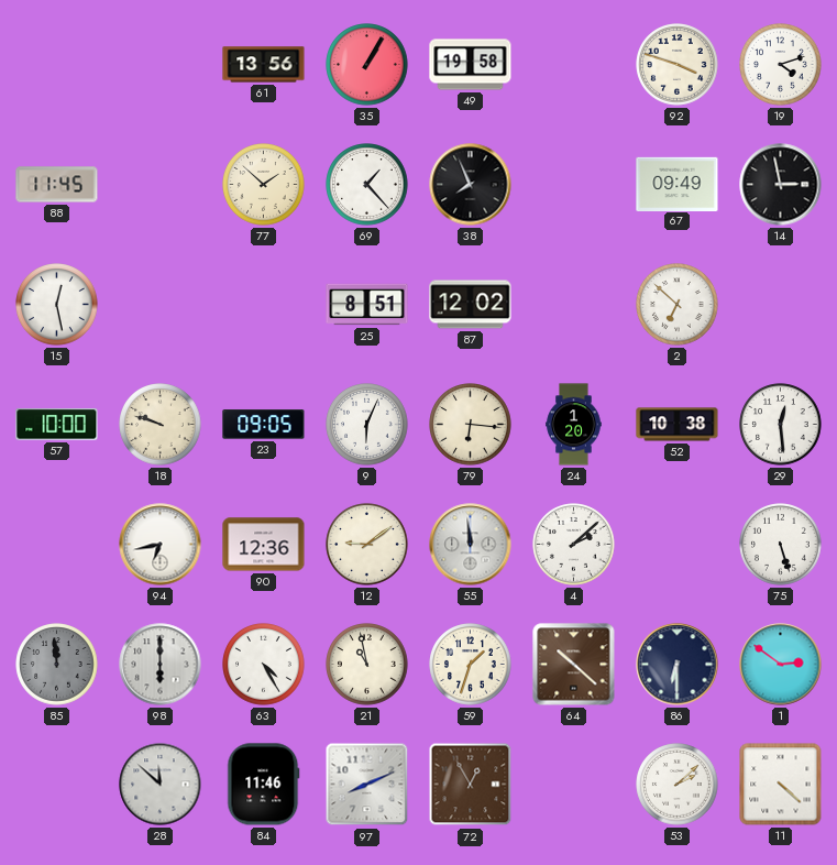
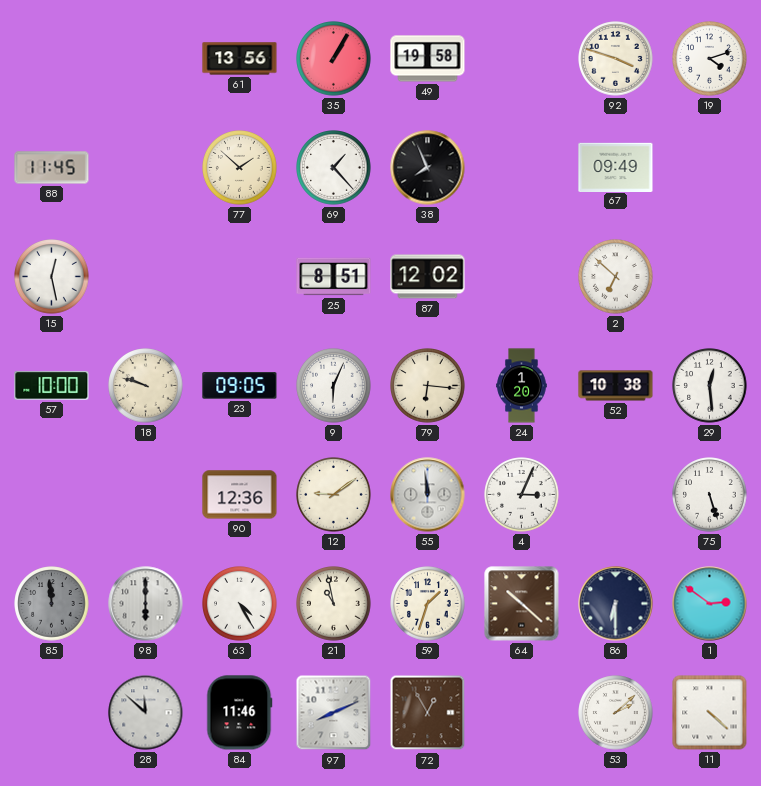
14: 2:58 -> none
94: 6:43 -> none
4: 2:08 -> 3:04
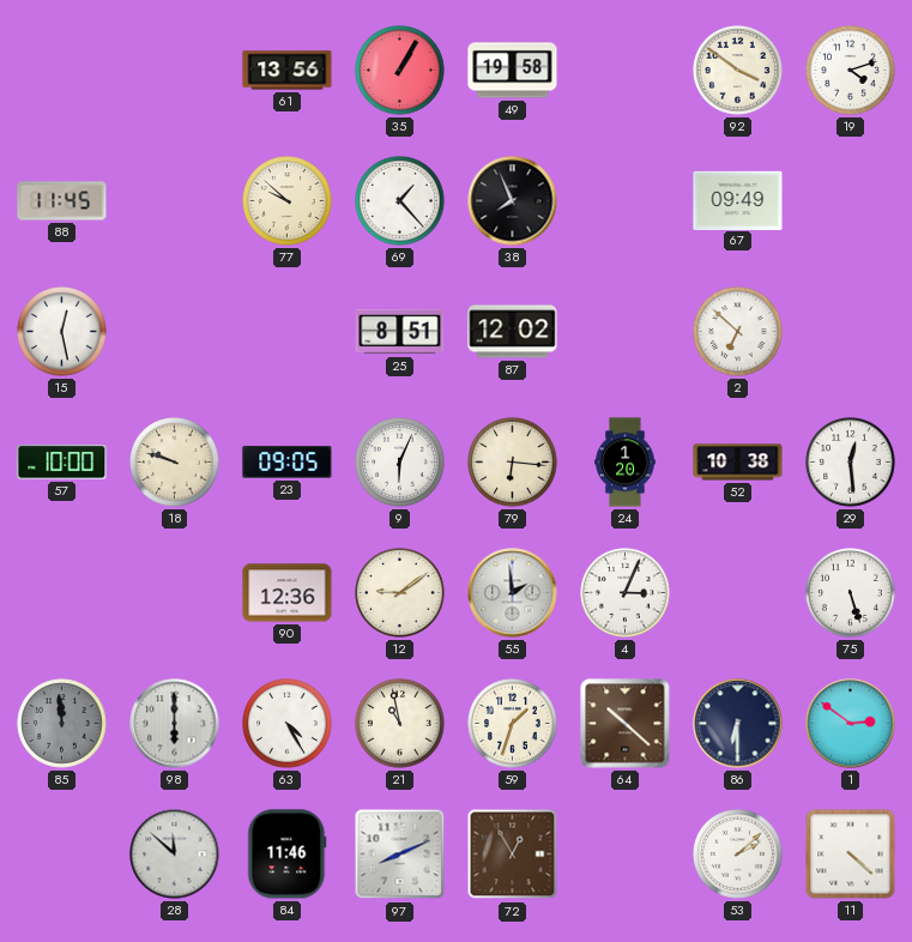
92: 3:48 -> 3:51
77: 1:52 -> 9:52
55: 11:59 -> 1:59
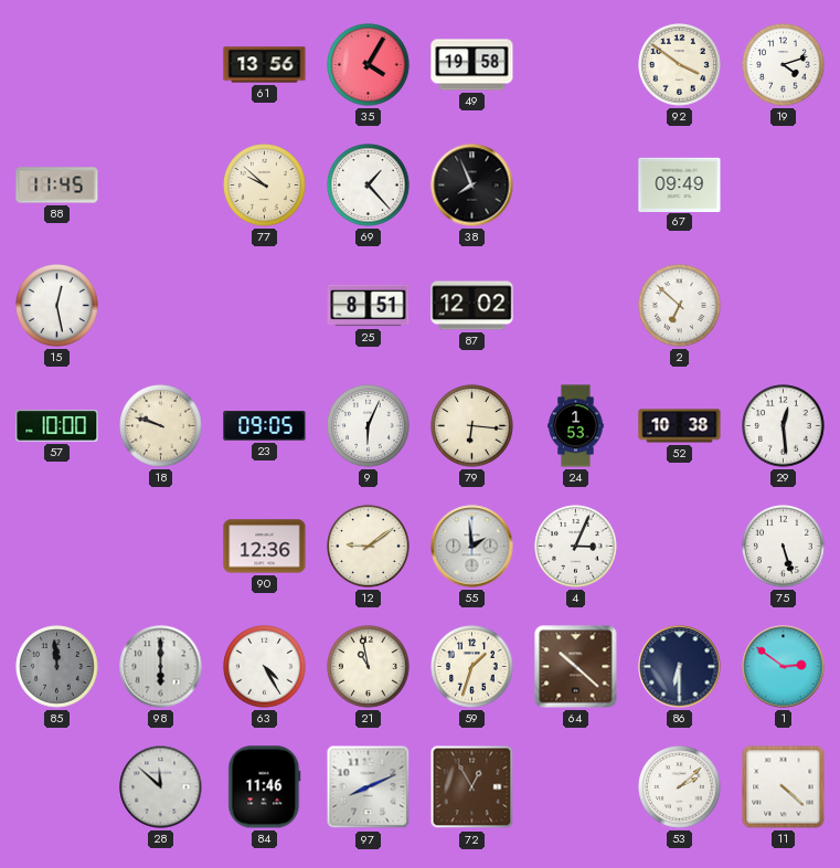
35: 1:05 -> 4:05
24: 1:20 -> 1:53
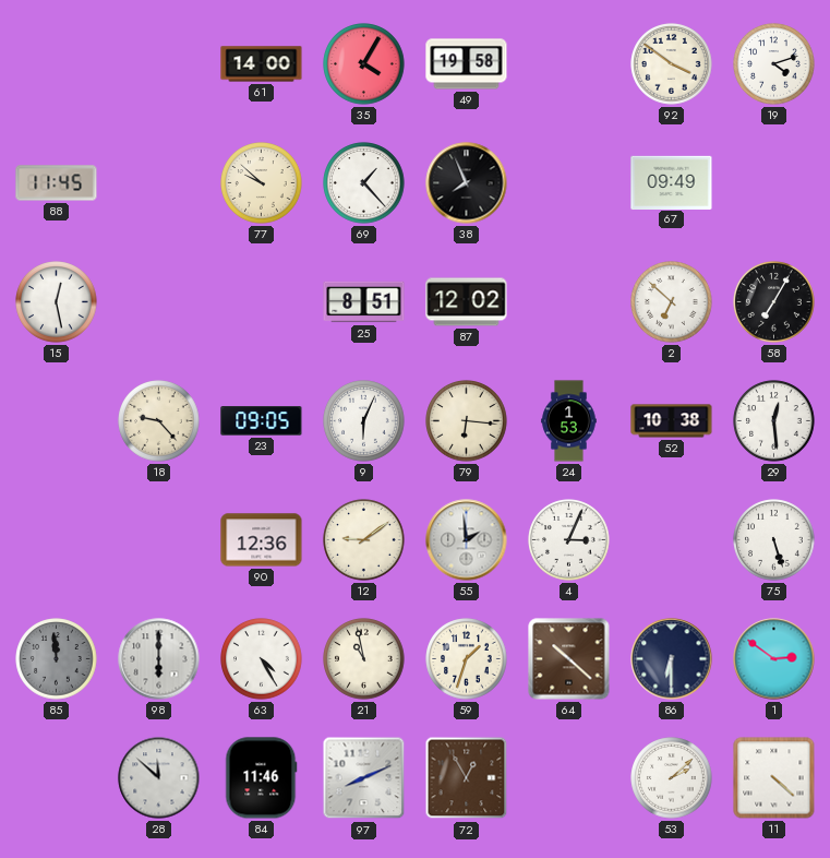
61: 13:56 -> 14:00
58: none -> 7:05
57: 10:00 -> none
18: 9:48 -> 9:23
